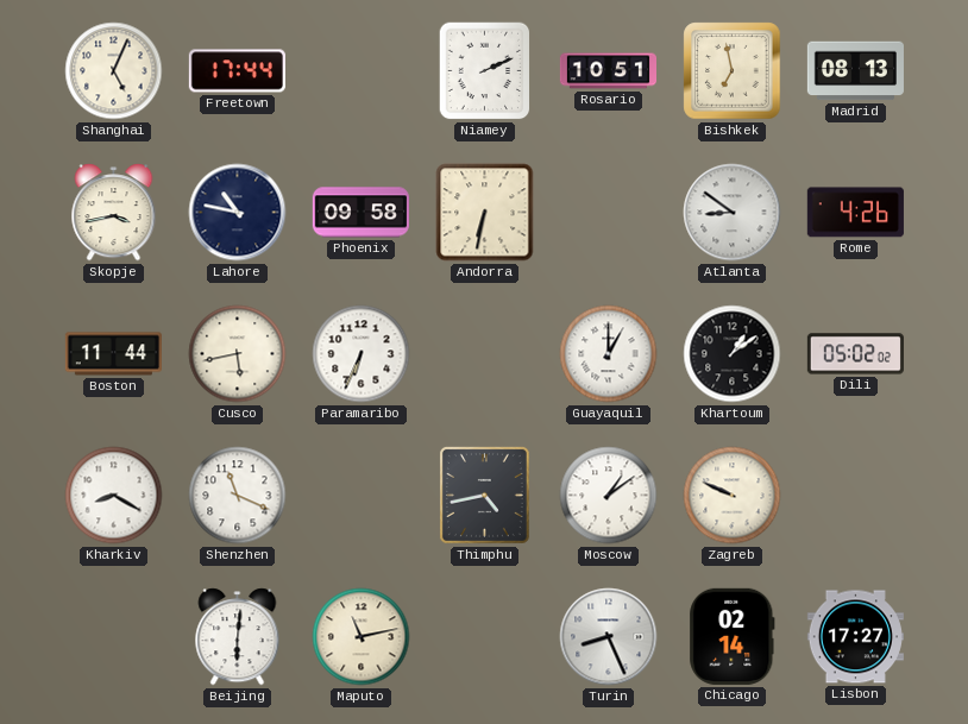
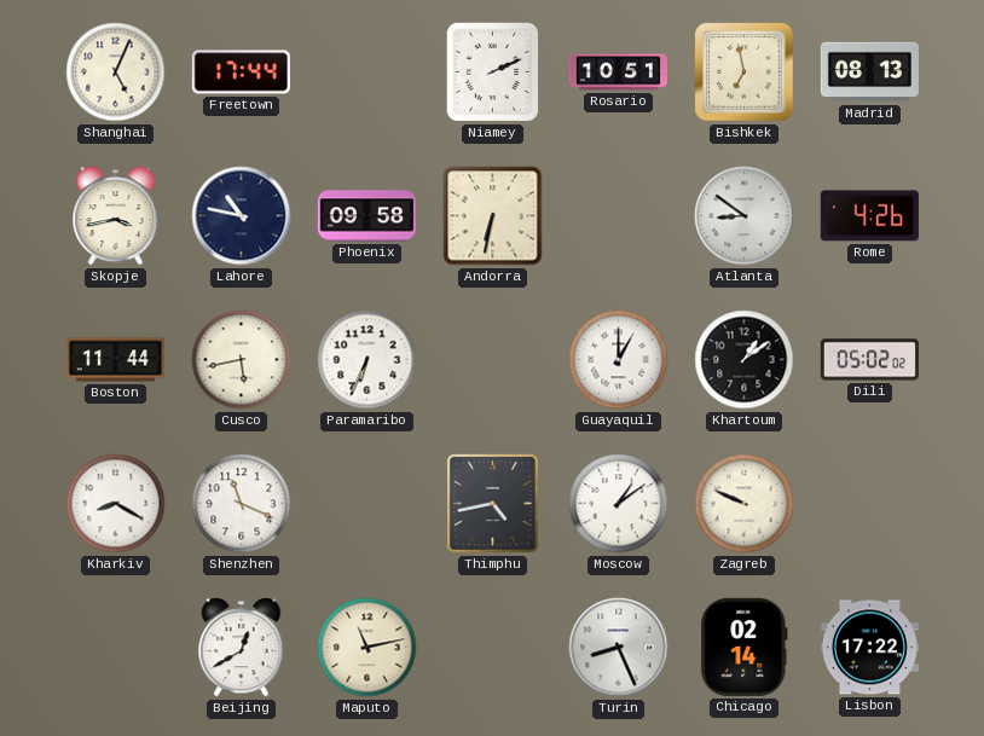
Beijing: 6:01 -> 12:40
Lisbon: 17:27 -> 17:22
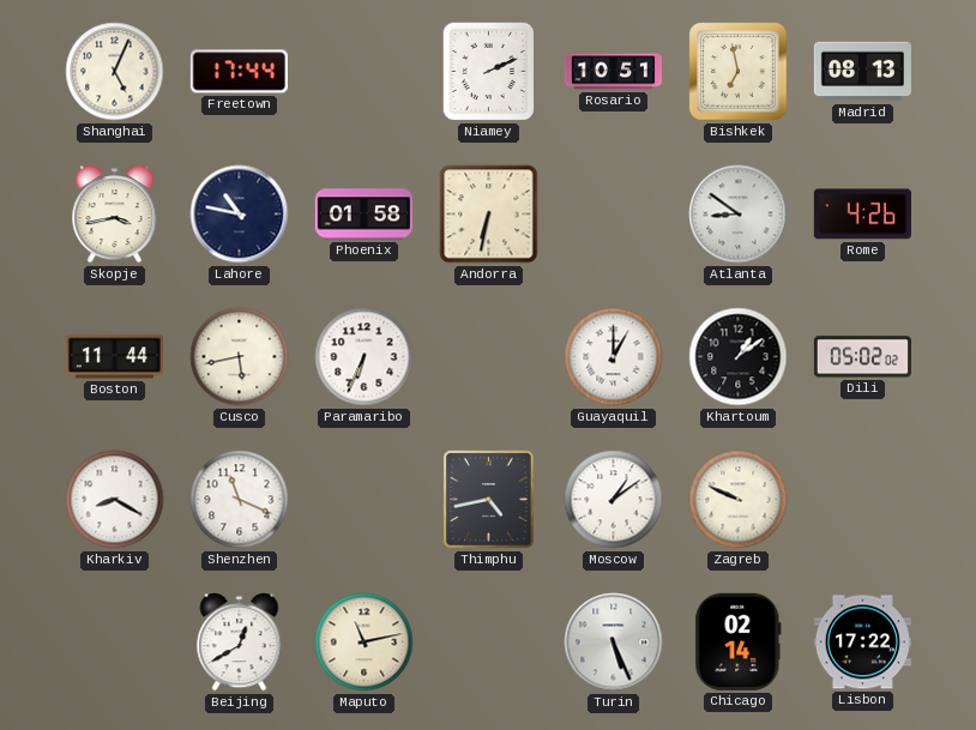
Phoenix: 09:58 -> 01:58
Turin: 8:26 -> 5:26
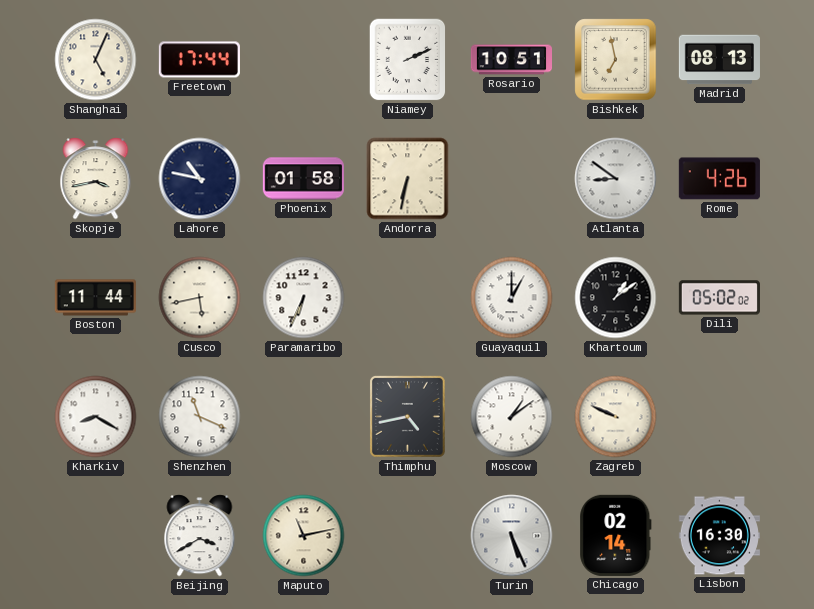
Beijing: 12:40 -> 3:40
Lisbon: 17:22 -> 16:30
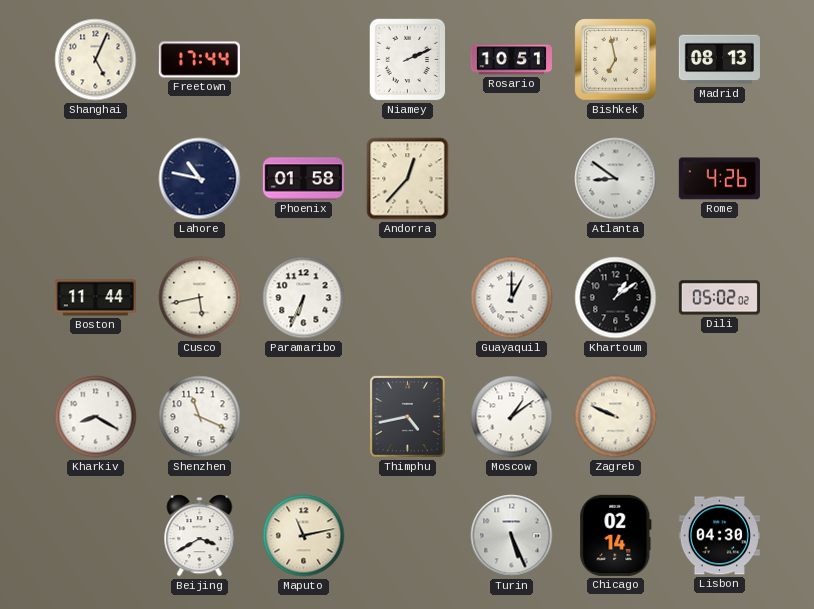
Skopje: 3:43 -> none
Andorra: 6:32 -> 12:37
Lisbon: 16:30 -> 04:30
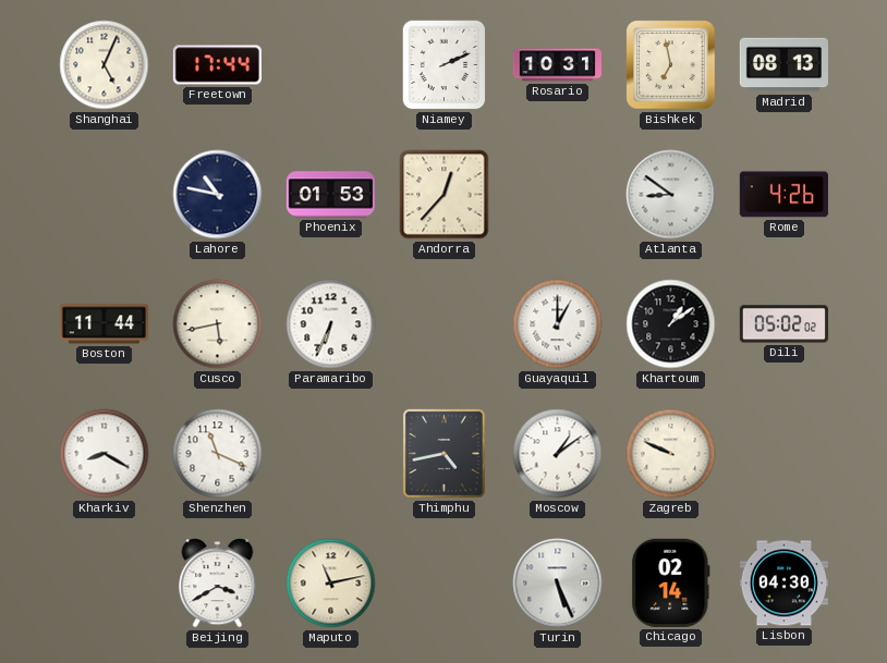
Rosario: 10:51 -> 10:31
Phoenix: 01:58 -> 01:53
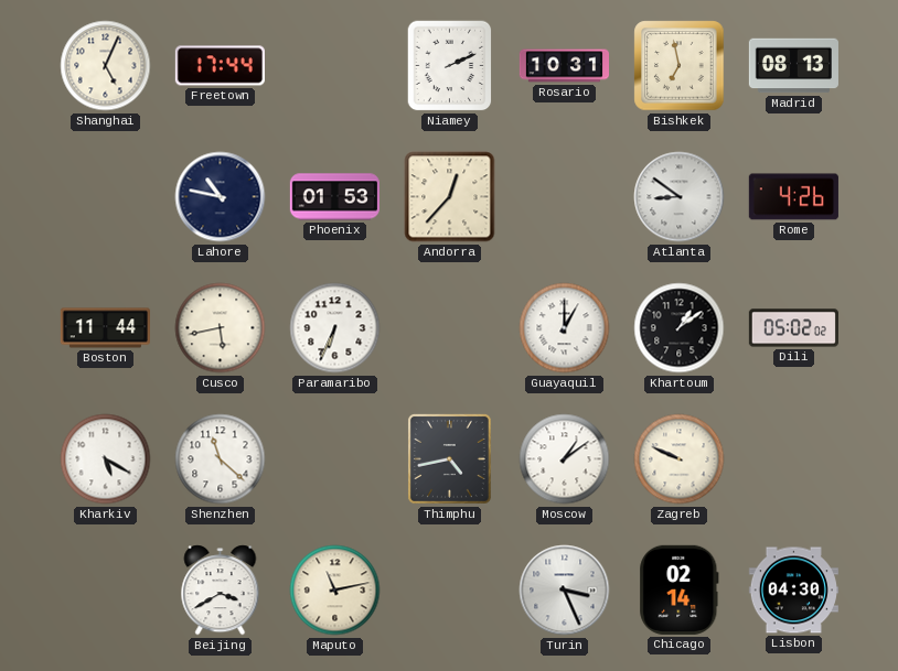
Kharkiv: 8:20 -> 5:20
Shenzhen: 11:19 -> 11:22
Turin: 5:26 -> 3:26
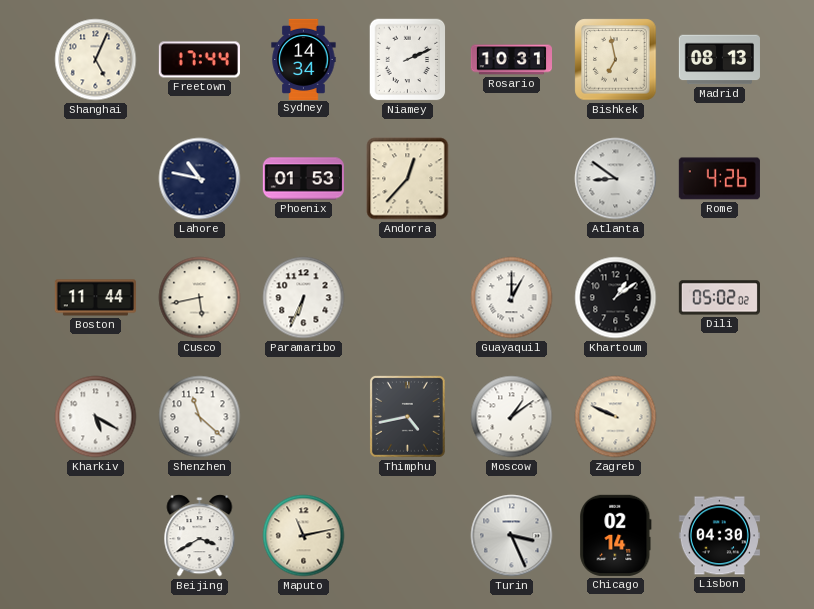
Sydney: none -> 14:34
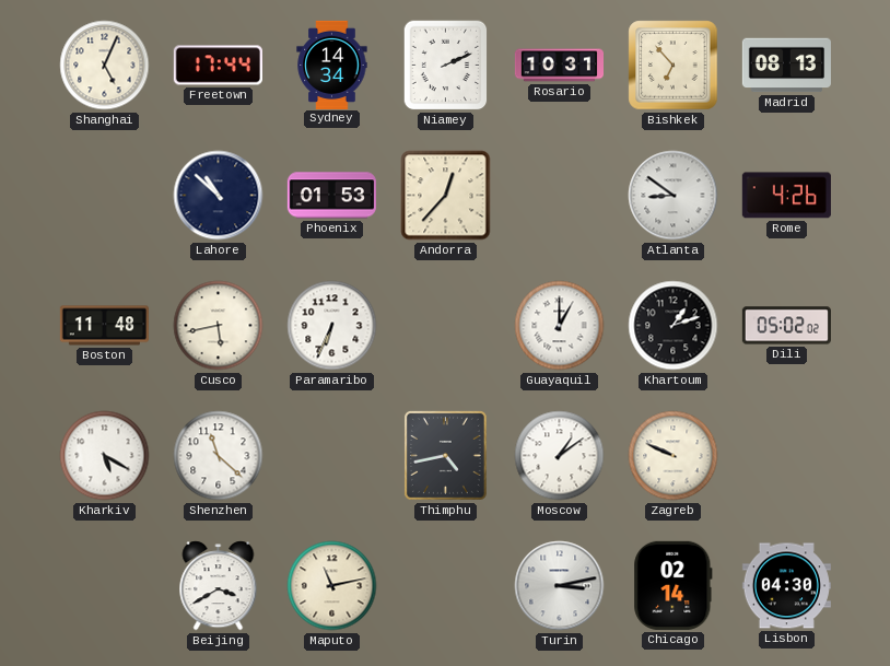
Bishkek: 6:58 -> 6:53
Lahore: 10:47 -> 10:52
Boston: 11:44 -> 11:48
Khartoum: 1:09 -> 1:12
Turin: 3:26 -> 3:13
